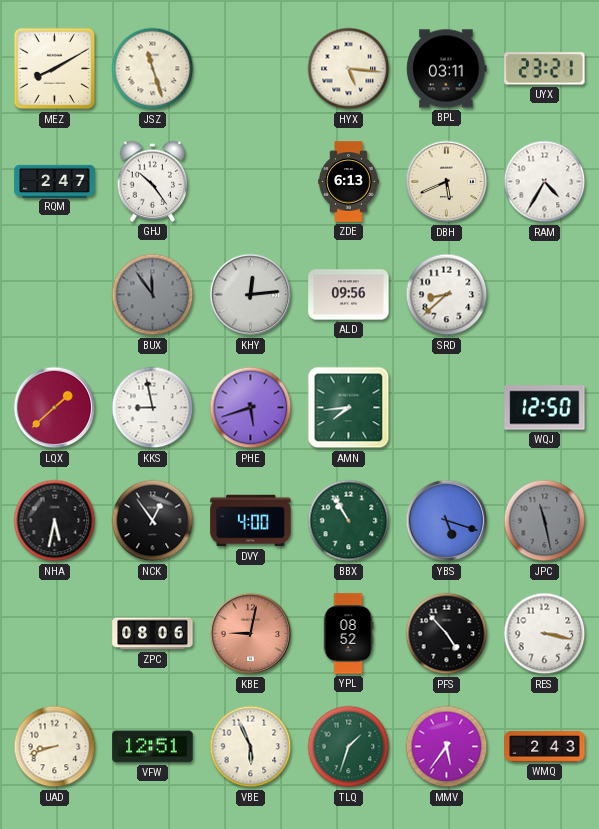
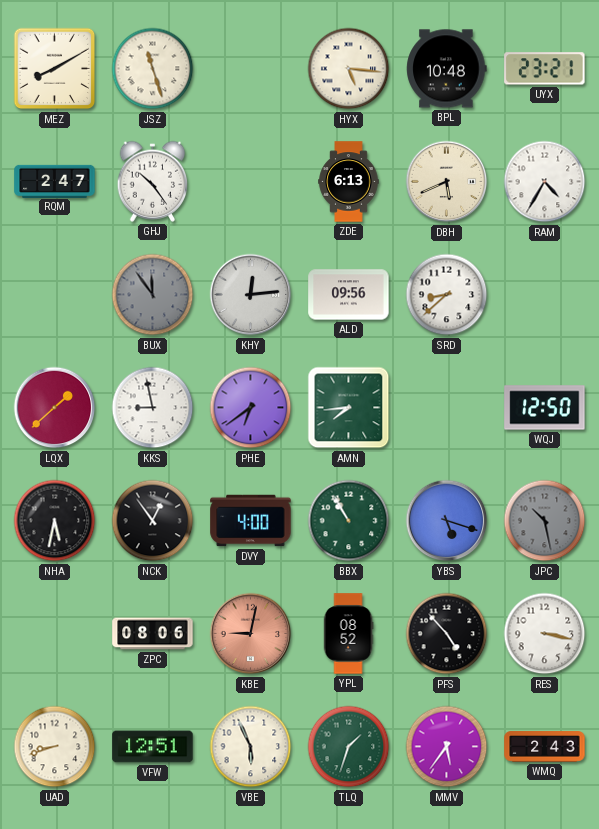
BPL: 03:11 -> 10:48
PHE: 5:42 -> 6:39
JPC: 11:28 -> 10:28
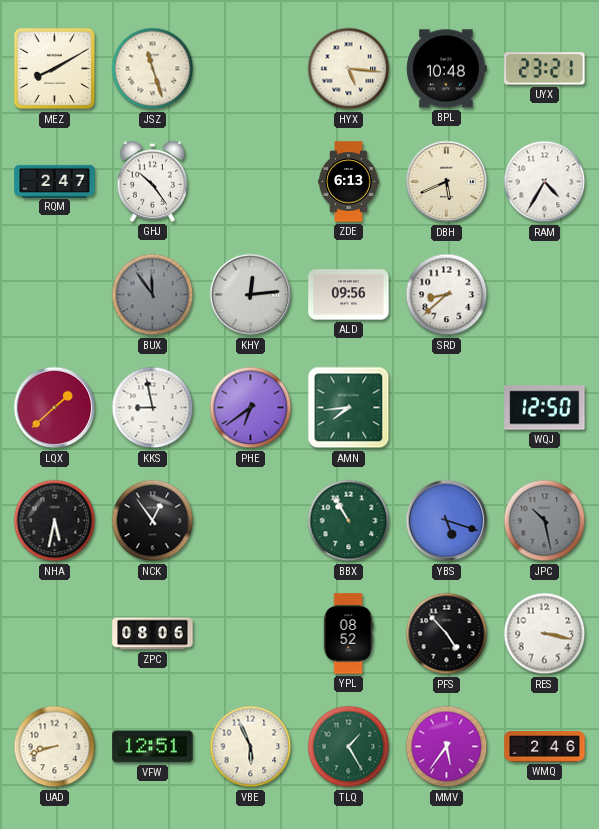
DVY: 4:00 -> none
KBE: 9:02 -> none
TLQ: 1:33 -> 1:25
WMQ: 2:43 -> 2:46
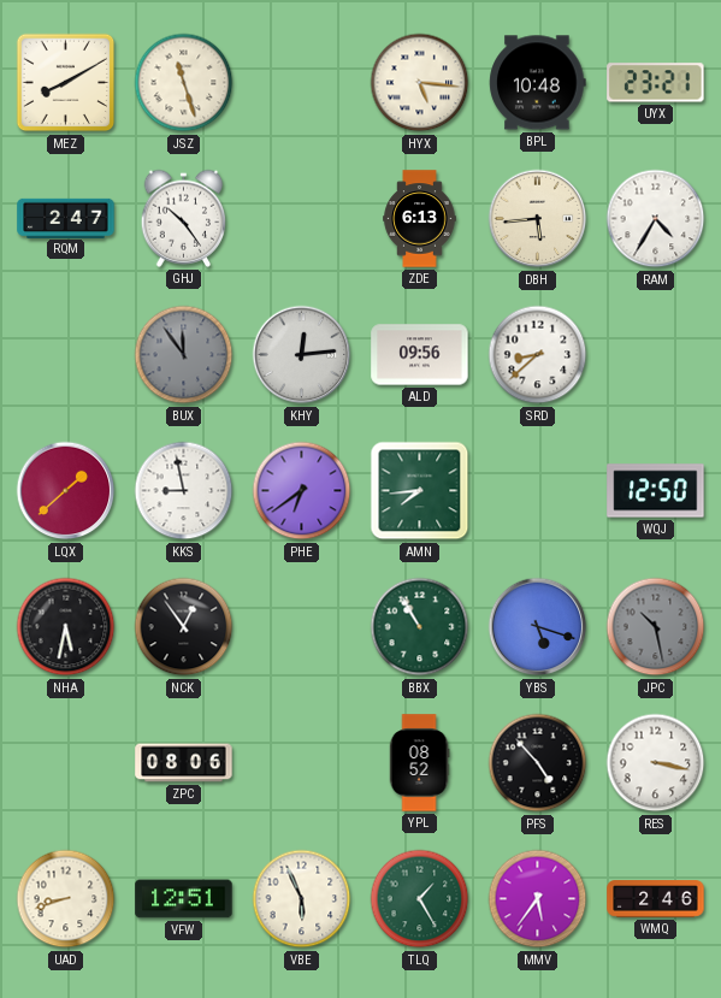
DBH: 5:41 -> 5:44
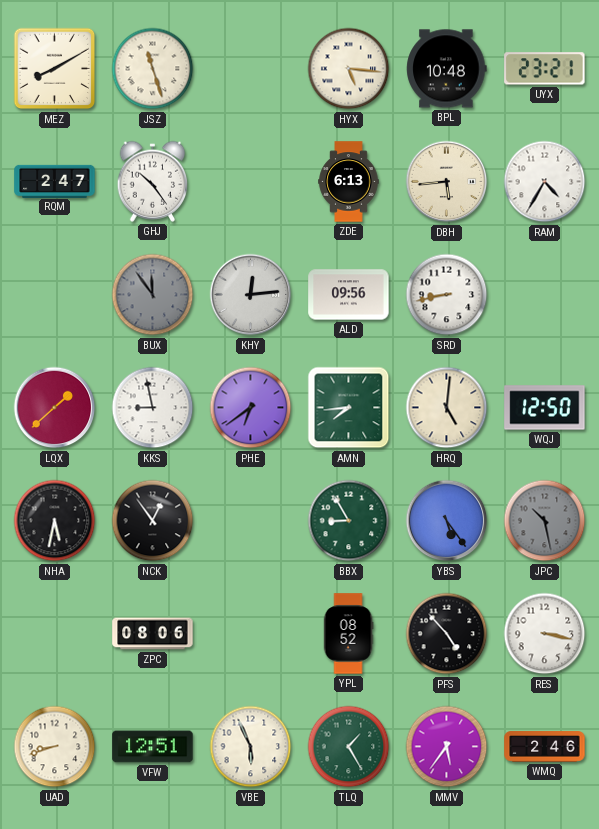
SRD: 8:38 -> 8:43
HRQ: none -> 5:01
BBX: 10:55 -> 8:55
YBS: 5:18 -> 5:24
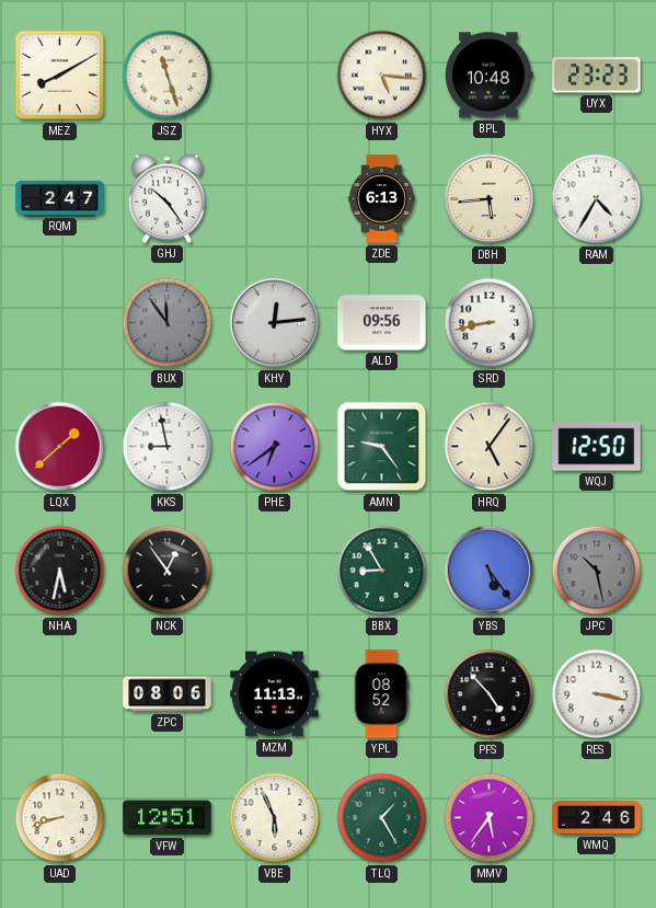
UYX: 23:21 -> 23:23
AMN: 7:44 -> 9:24
HRQ: 5:01 -> 5:06
MZM: none -> 11:13
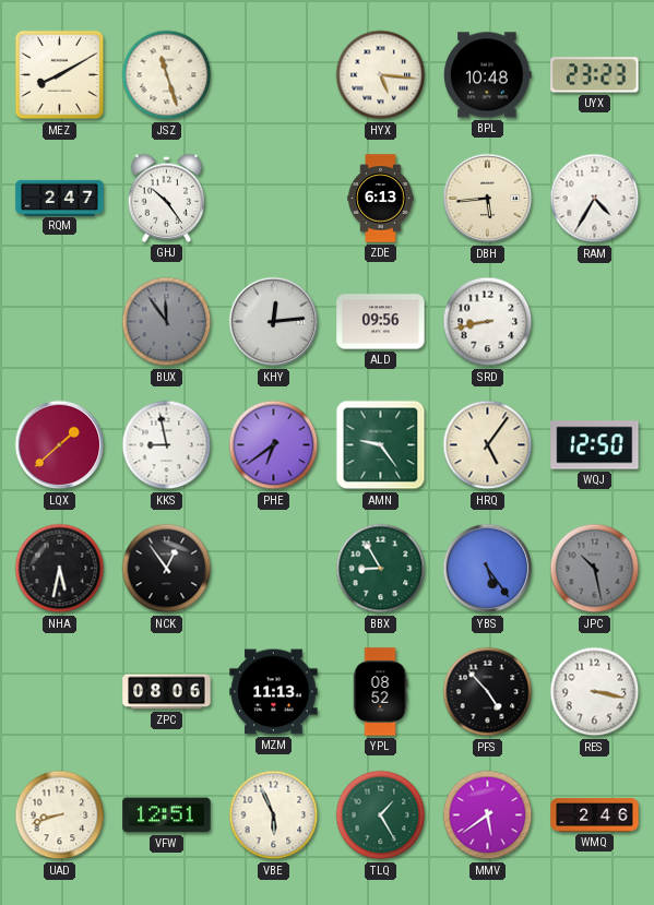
MMV: 5:36 -> 5:39
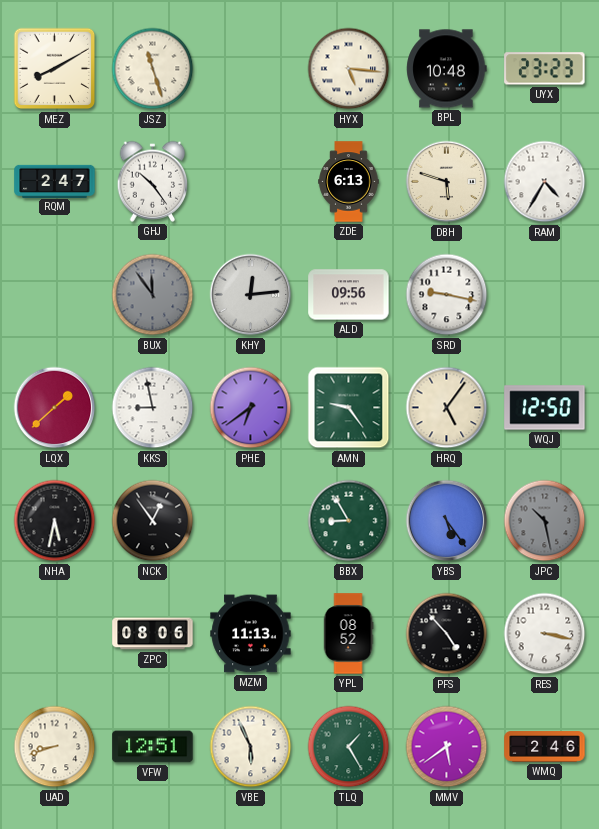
DBH: 5:44 -> 5:48
SRD: 8:43 -> 9:17
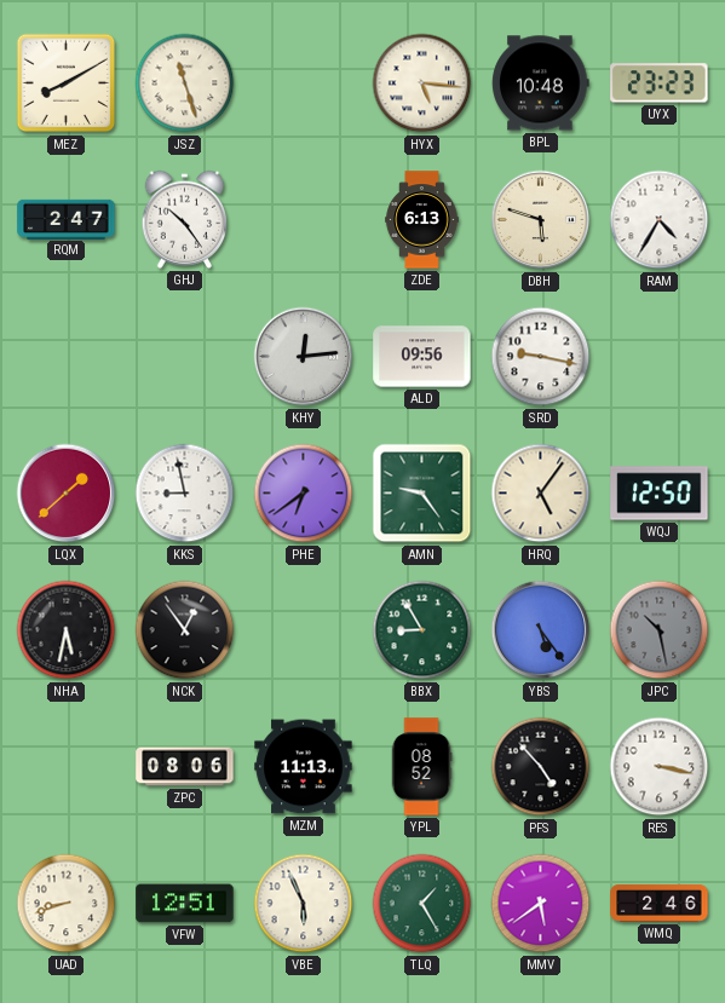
BUX: 11:54 -> none
